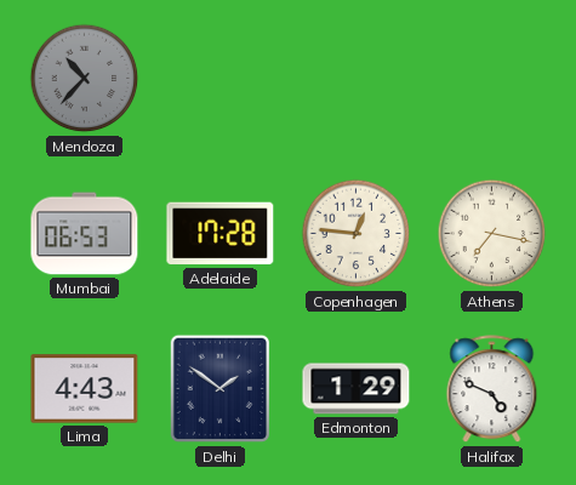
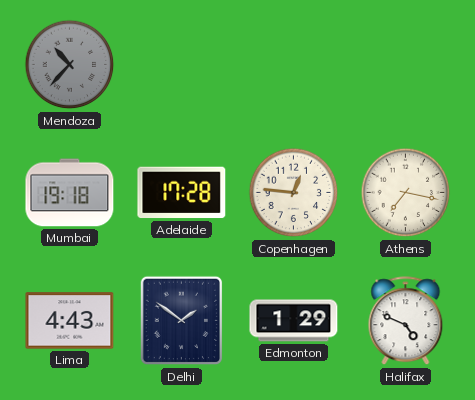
Mumbai: 06:53 -> 19:18
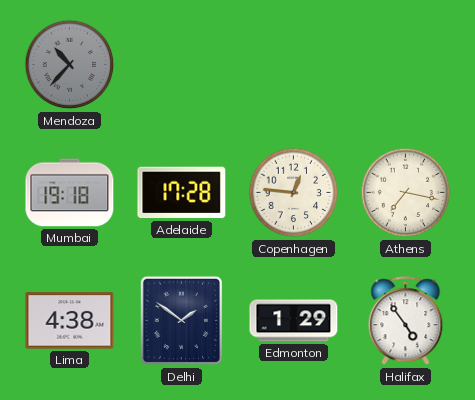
Lima: 4:43 -> 4:38
Halifax: 4:49 -> 4:54
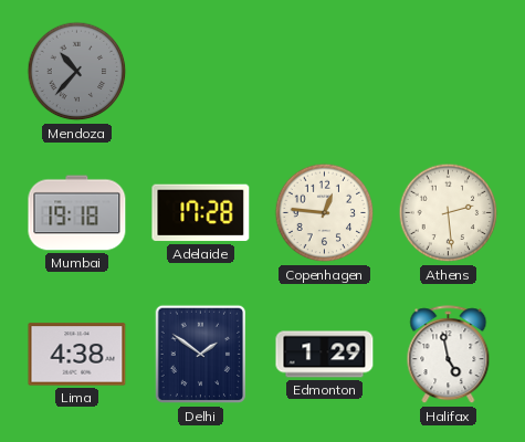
Athens: 7:17 -> 2:29
Halifax: 4:54 -> 4:58
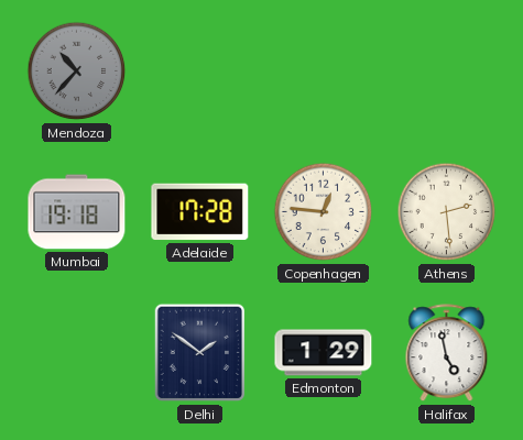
Lima: 4:38 -> none
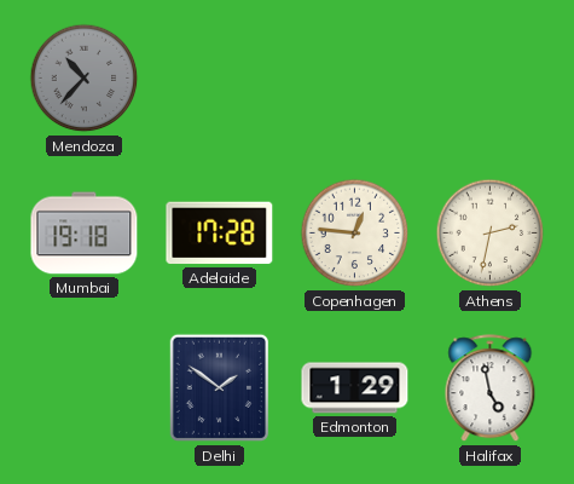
Athens: 2:29 -> 2:32
